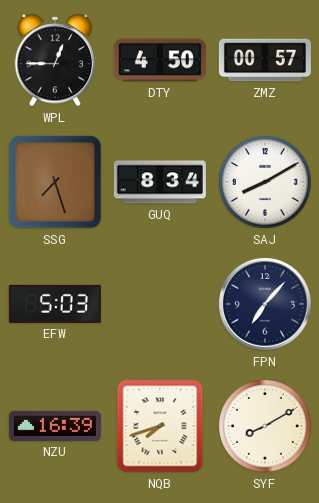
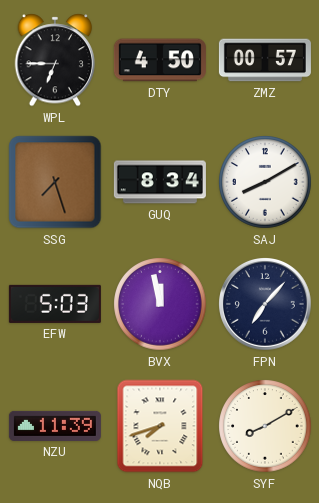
WPL: 12:45 -> 6:45
BVX: none -> 11:58
NZU: 16:39 -> 11:39
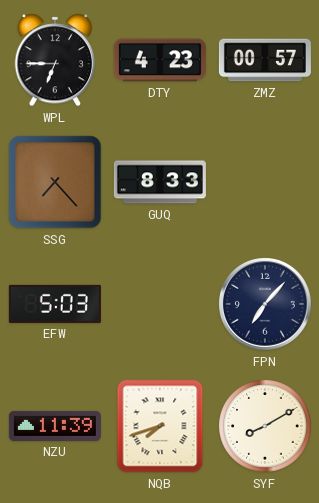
DTY: 4:50 -> 4:23
SSG: 7:27 -> 7:23
GUQ: 8:34 -> 8:33
SAJ: 8:10 -> none
BVX: 11:58 -> none
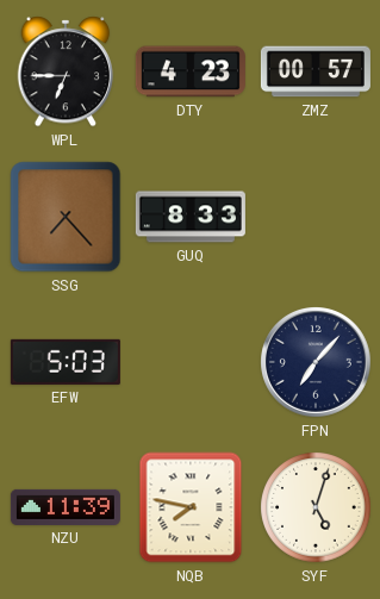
NQB: 7:42 -> 7:47
SYF: 8:10 -> 5:03
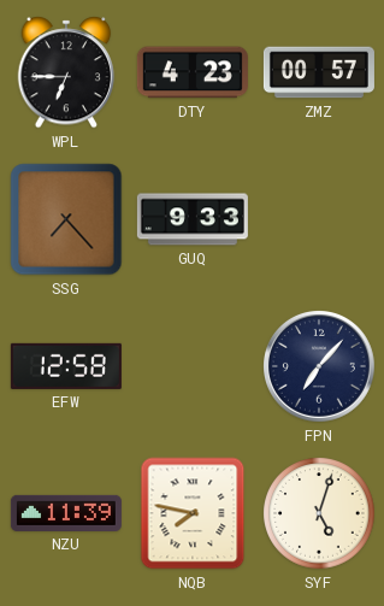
GUQ: 8:33 -> 9:33
EFW: 5:03 -> 12:58
